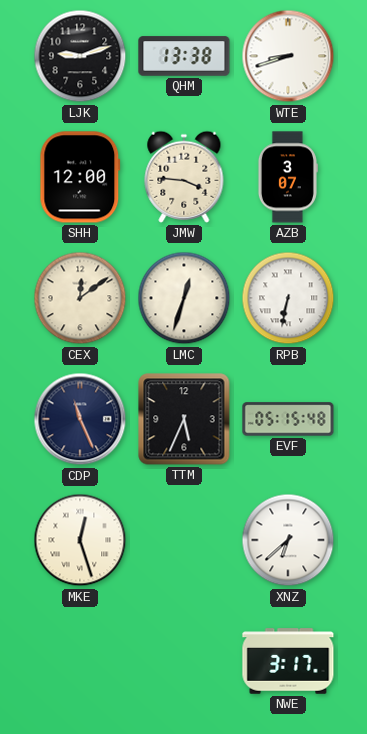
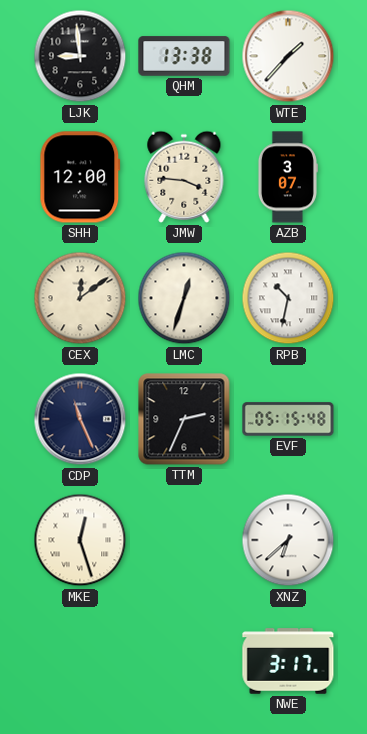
LJK: 9:12 -> 8:59
WTE: 8:42 -> 1:37
RPB: 6:32 -> 10:32
TTM: 5:34 -> 2:34
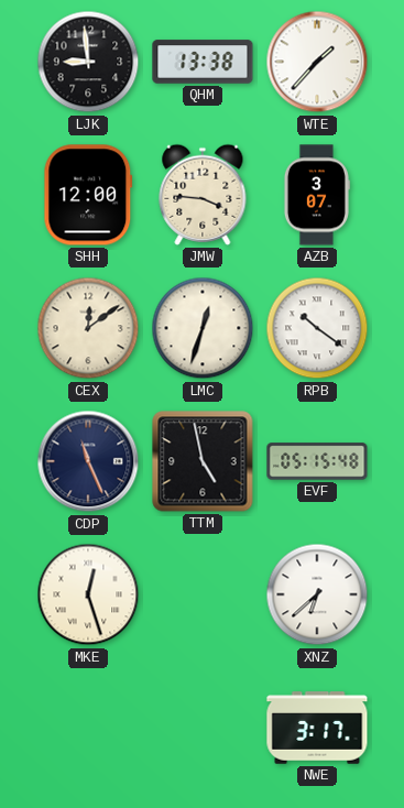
RPB: 10:32 -> 10:21
TTM: 2:34 -> 4:58
